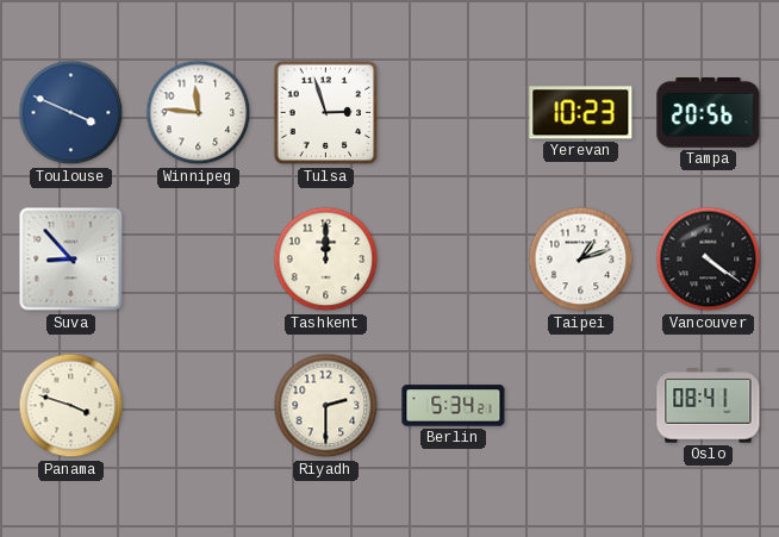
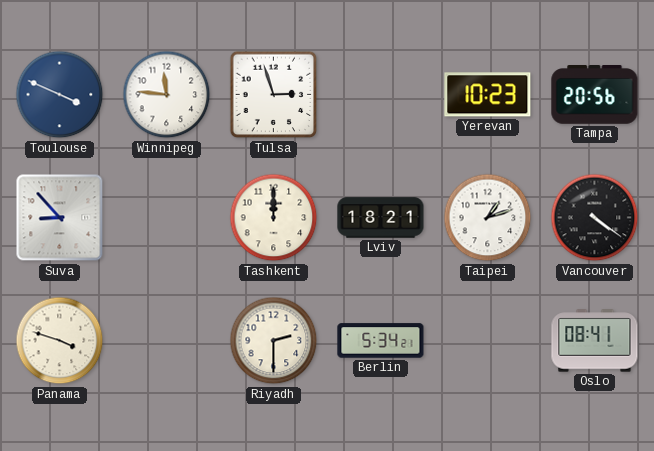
Lviv: none -> 18:21
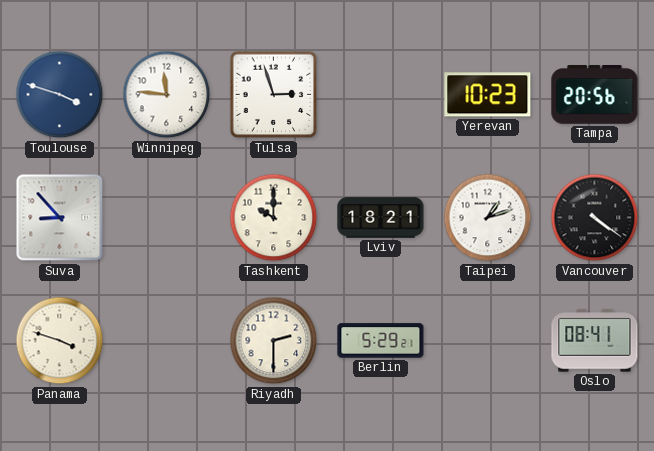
Toulouse: 3:49 -> 3:48
Tashkent: 12:00 -> 10:00
Berlin: 5:34 -> 5:29
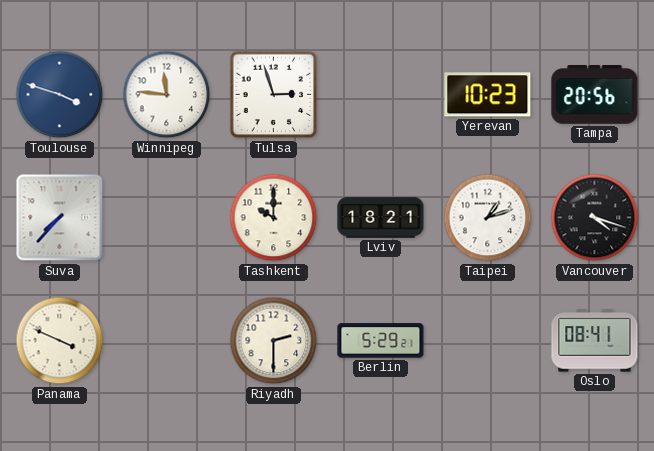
Suva: 8:53 -> 7:37
Vancouver: 4:21 -> 4:18
Panama: 3:48 -> 3:49
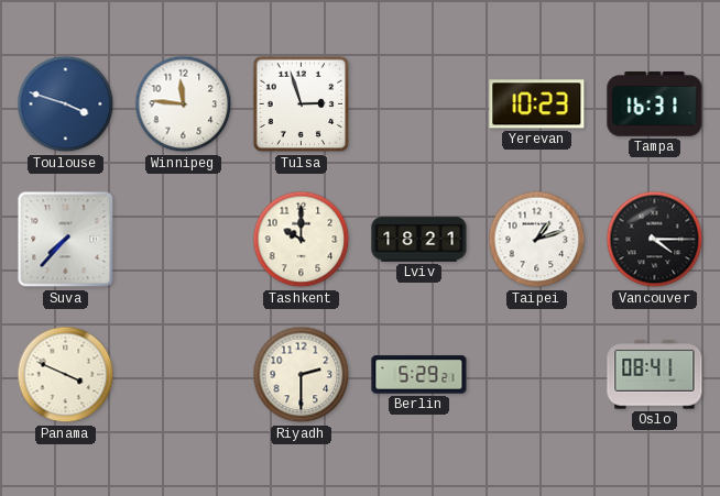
Tampa: 20:56 -> 16:31
Vancouver: 4:18 -> 4:15
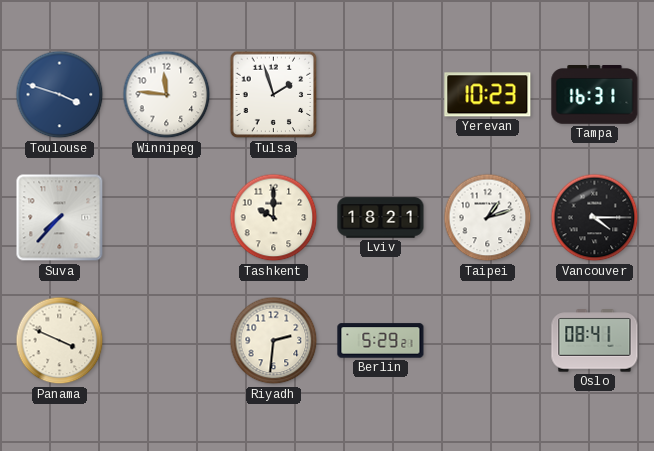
Tulsa: 2:57 -> 1:57
Riyadh: 2:30 -> 2:31
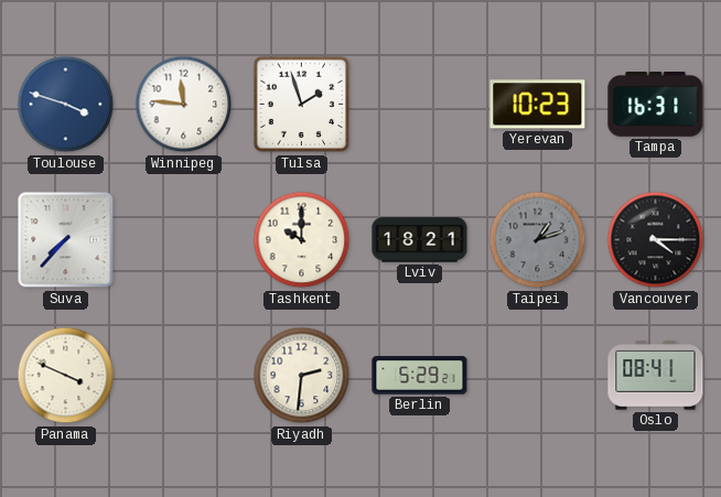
Taipei dial: white -> grey
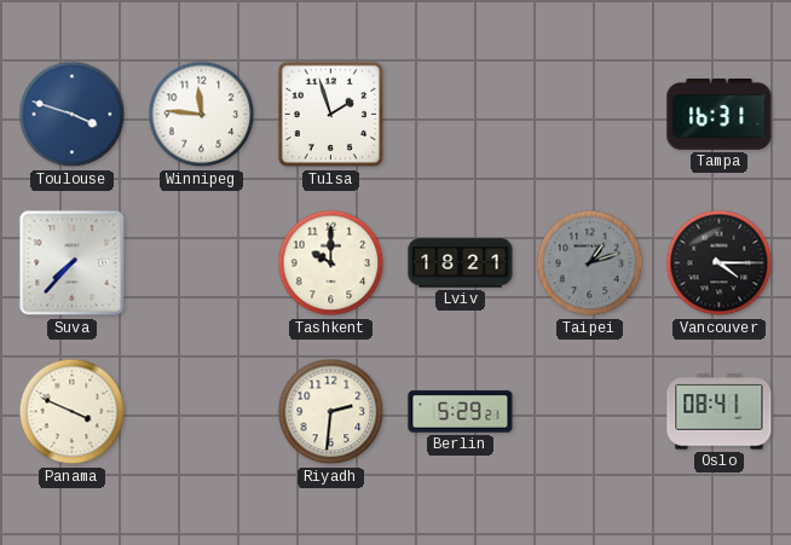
Yerevan: 10:23 -> none
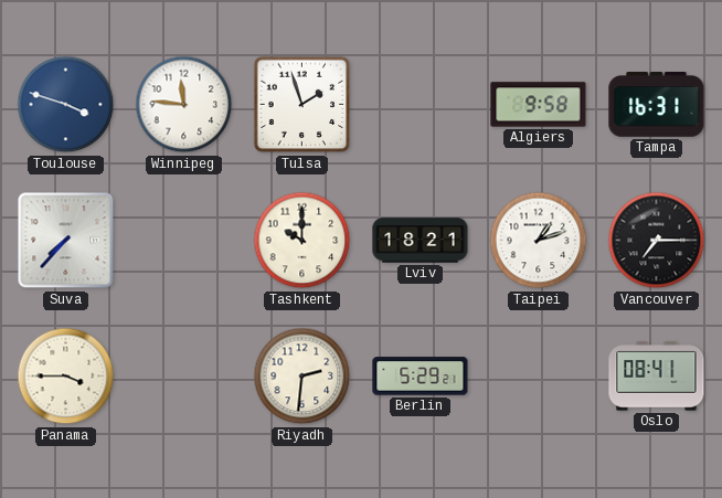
Algiers: none -> 9:58
Taipei dial: grey -> white
Vancouver: 4:15 -> 7:15
Panama: 3:49 -> 3:45
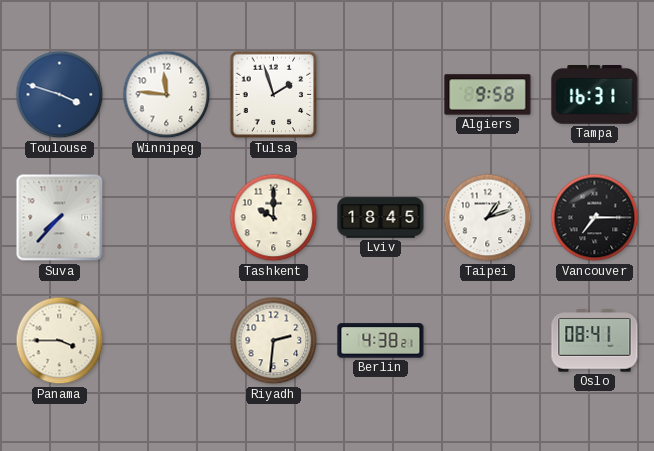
Lviv: 18:21 -> 18:45
Berlin: 5:29 -> 4:38
